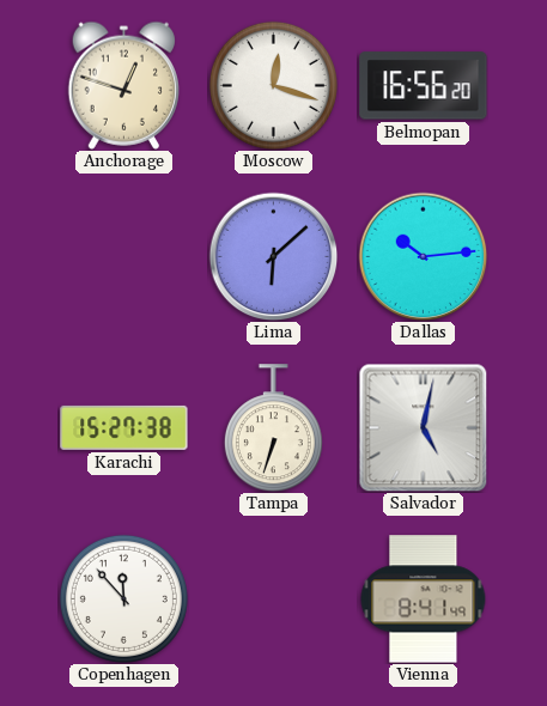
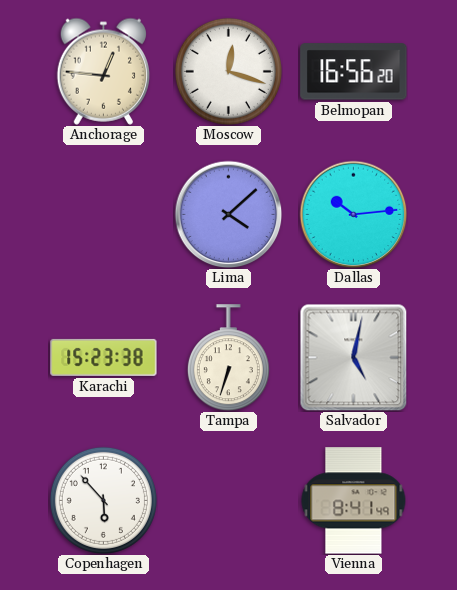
Anchorage: 12:48 -> 12:46
Lima: 6:08 -> 4:08
Karachi: 15:27 -> 15:23
Copenhagen: 11:53 -> 5:53
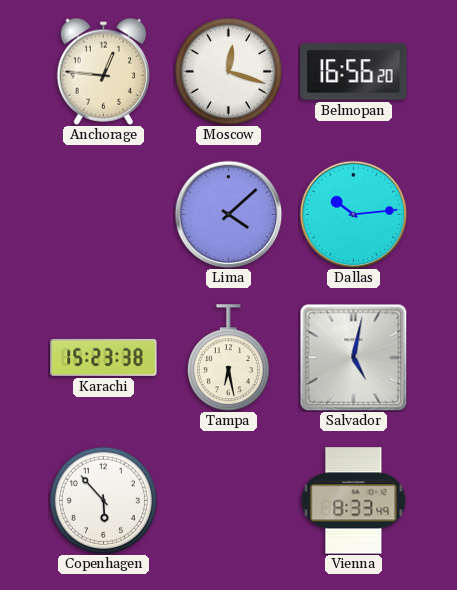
Tampa: 6:33 -> 6:28
Vienna: 8:41 -> 8:33
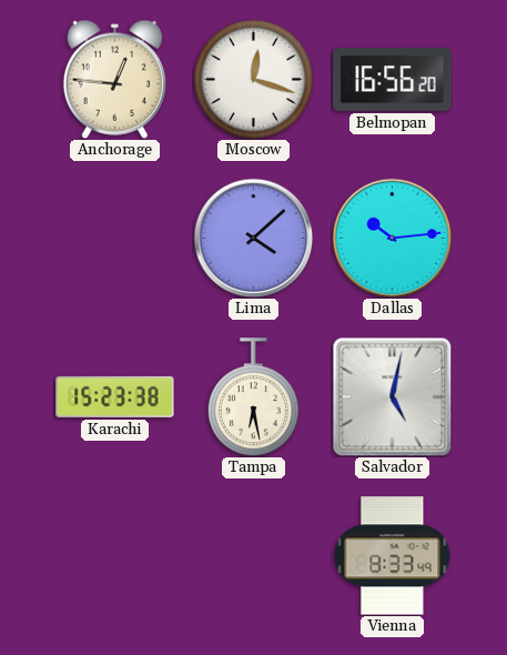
Copenhagen: 5:53 -> none
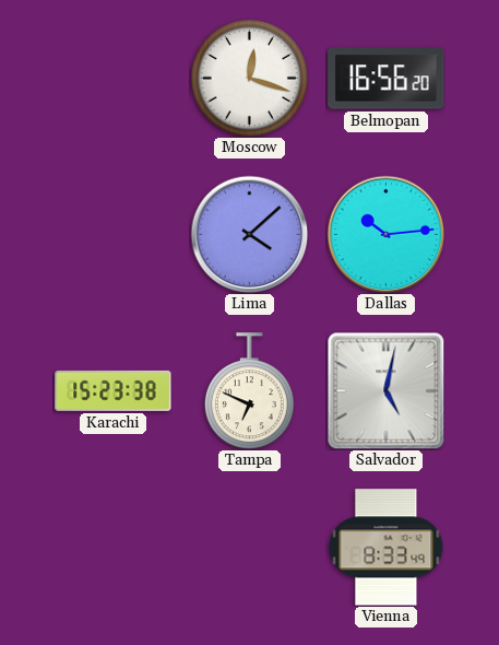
Anchorage: 12:46 -> none
Tampa: 6:28 -> 6:49
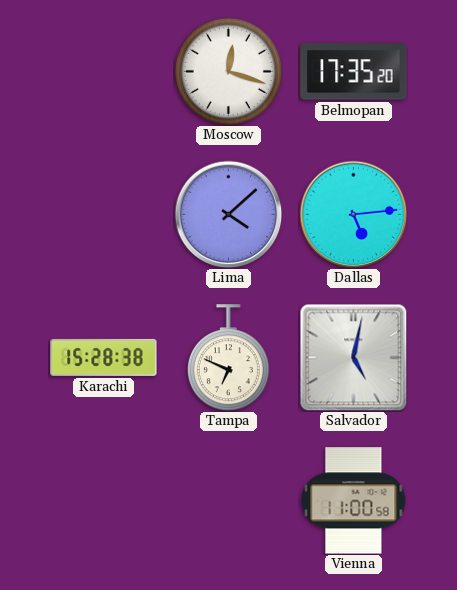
Belmopan: 16:56 -> 17:35
Dallas: 10:14 -> 5:14
Karachi: 15:23 -> 15:28
Vienna: 8:33 -> 11:00
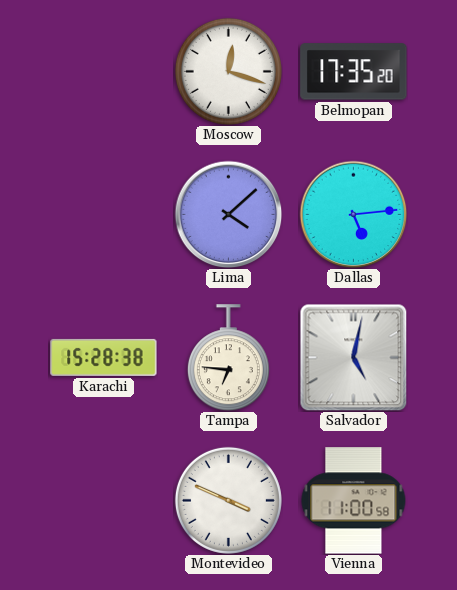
Tampa: 6:49 -> 6:46
Montevideo: none -> 3:49
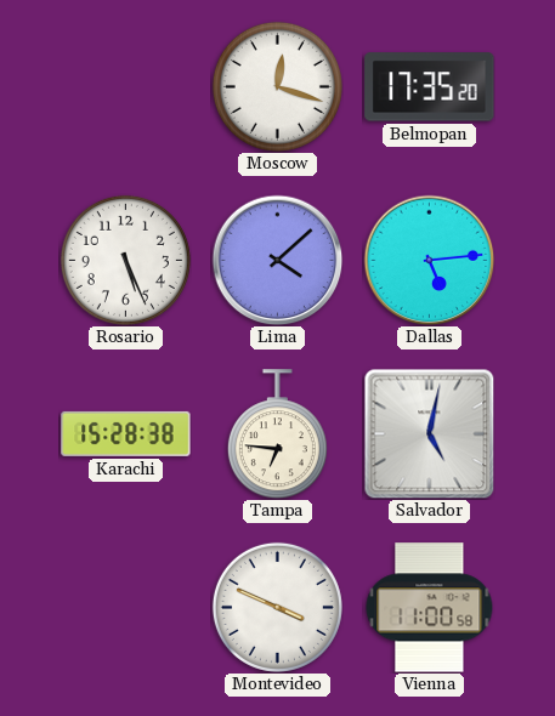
Rosario: none -> 5:26
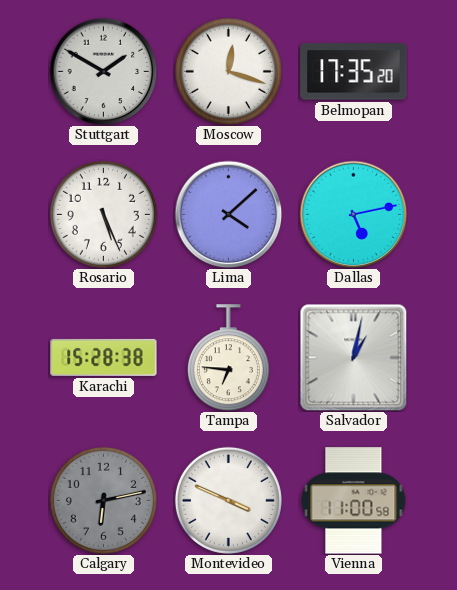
Stuttgart: none -> 1:50
Dallas: 5:14 -> 5:13
Salvador: 5:02 -> 1:02
Calgary: none -> 6:13
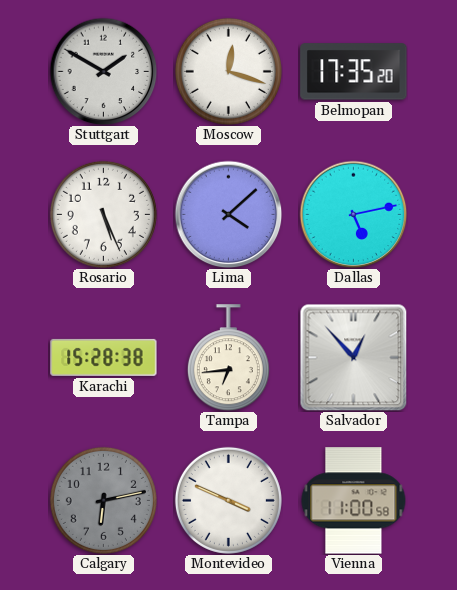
Tampa: 6:46 -> 6:44
Salvador: 1:02 -> 12:53
